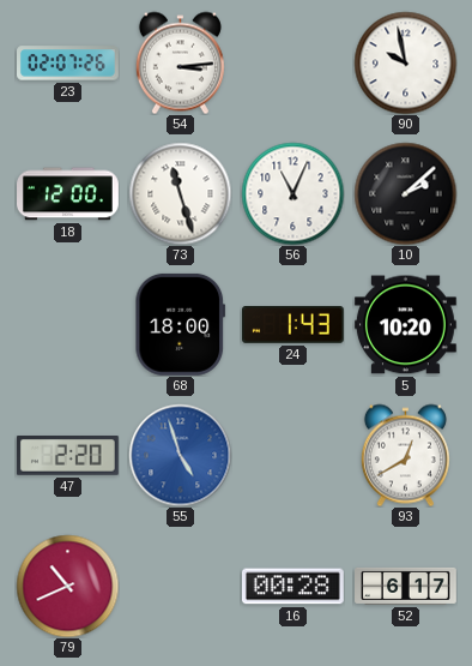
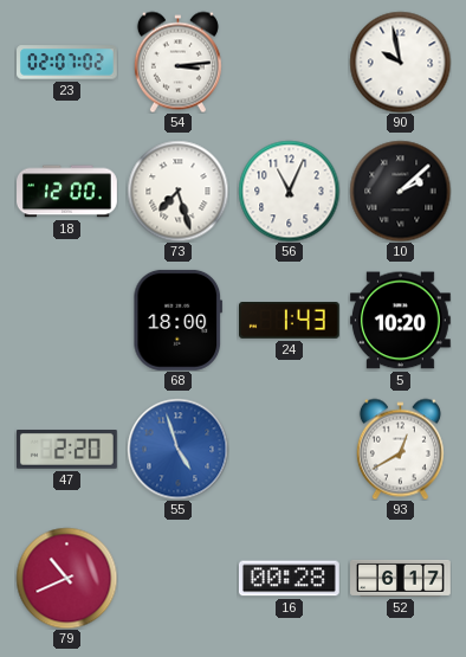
23: 02:07:26 -> 02:07:02
73: 11:27 -> 7:27
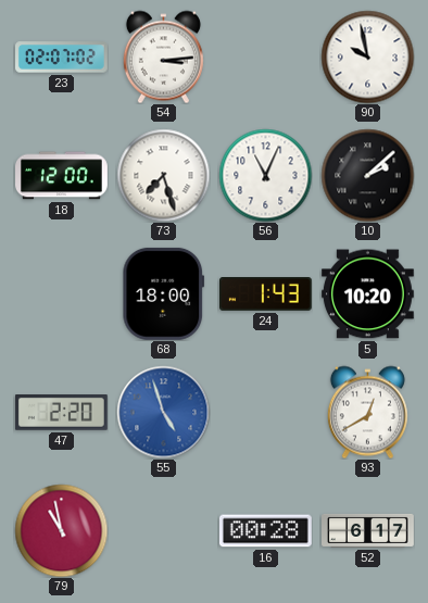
79: 10:41 -> 10:58
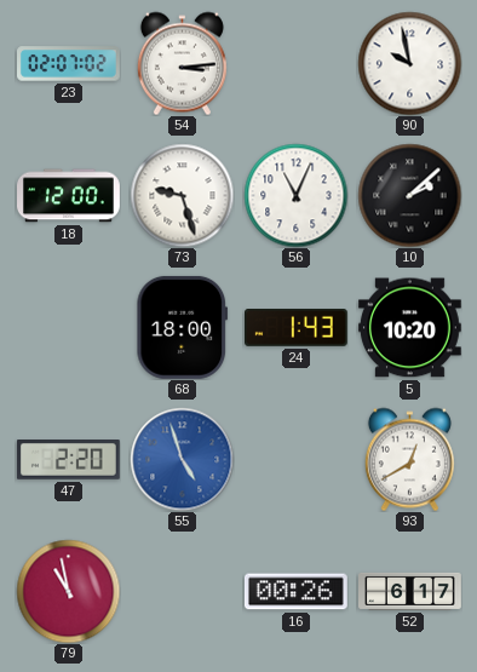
73: 7:27 -> 9:27
16: 00:28 -> 00:26
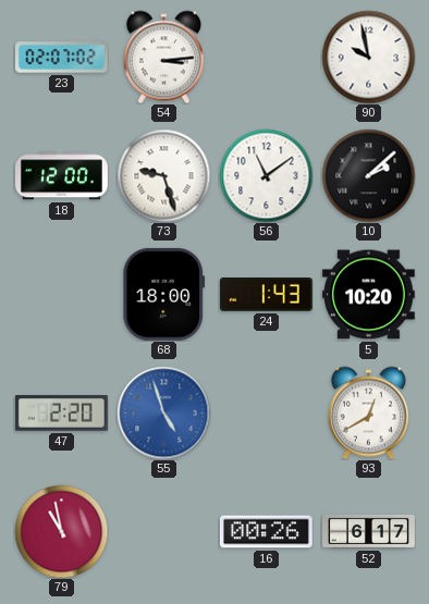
56: 11:04 -> 11:09
